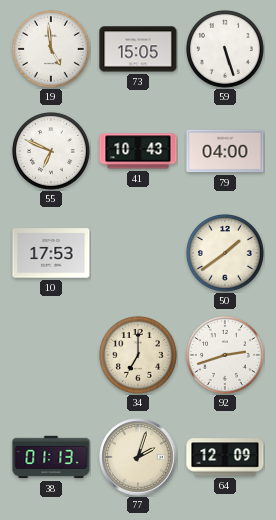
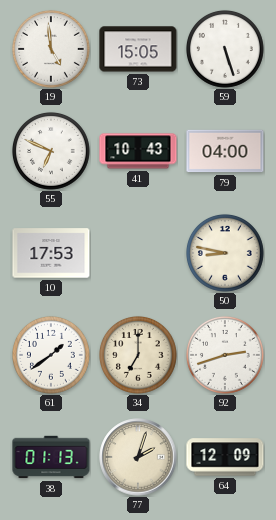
50: 1:39 -> 8:47
61: none -> 1:39
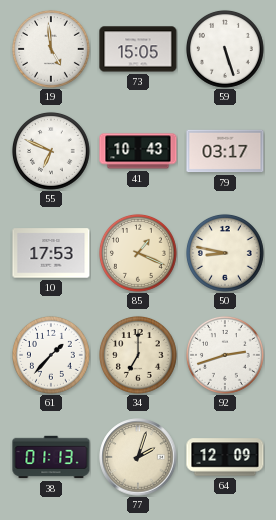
79: 04:00 -> 03:17
85: none -> 1:19
61: 1:39 -> 1:37
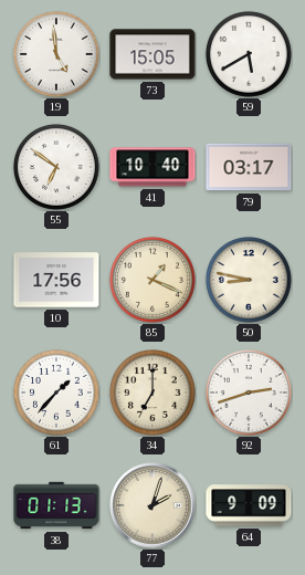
59: 5:27 -> 5:40
55: 6:49 -> 6:51
41: 10:43 -> 10:40
10: 17:53 -> 17:56
64: 12:09 -> 9:09
